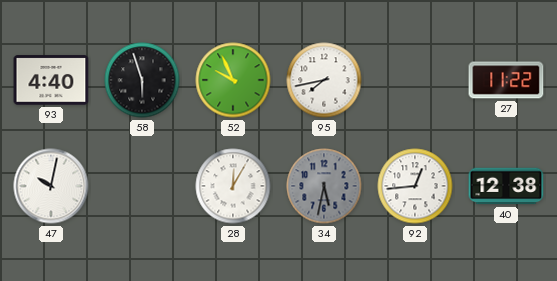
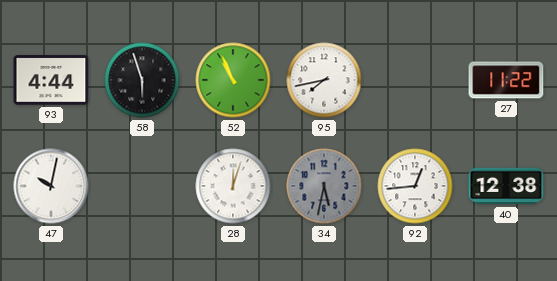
93: 4:40 -> 4:44
52: 9:56 -> 10:56
28: 12:05 -> 12:03
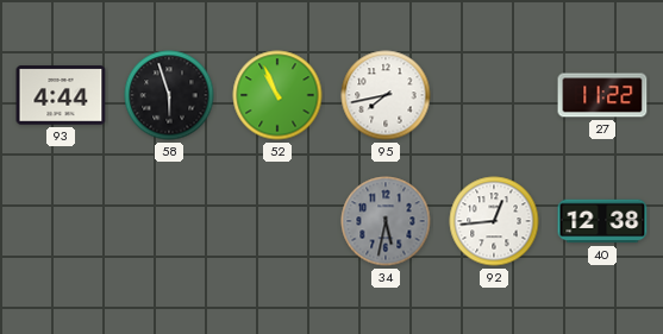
47: 10:02 -> none
28: 12:03 -> none
